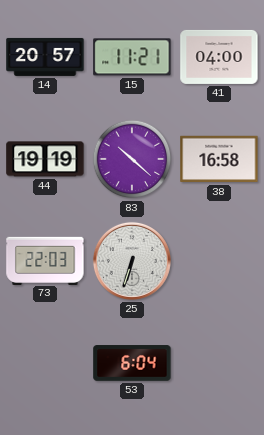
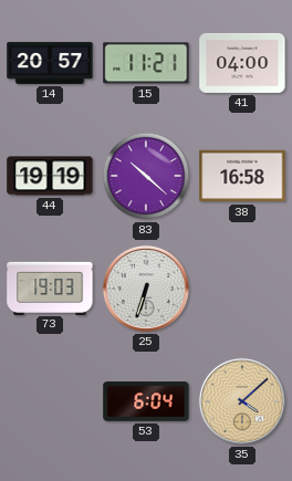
73: 22:03 -> 19:03
35: none -> 4:08
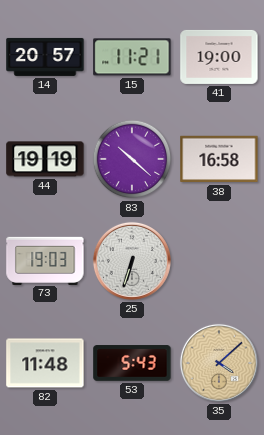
41: 04:00 -> 19:00
82: none -> 11:48
53: 6:04 -> 5:43
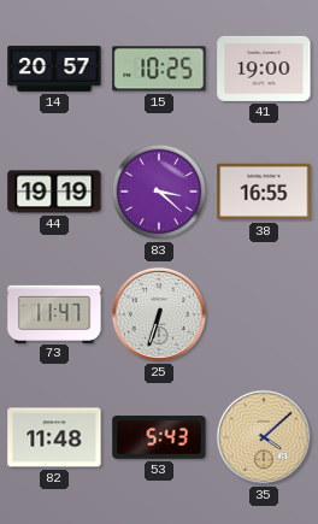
15: 11:21 -> 10:25
83: 10:22 -> 3:22
38: 16:58 -> 16:55
73: 19:03 -> 11:47
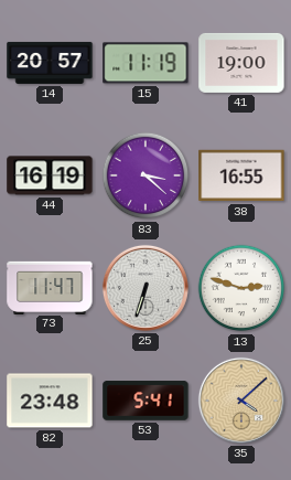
15: 10:25 -> 11:19
44: 19:19 -> 16:19
13: none -> 2:48
82: 11:48 -> 23:48
53: 5:43 -> 5:41
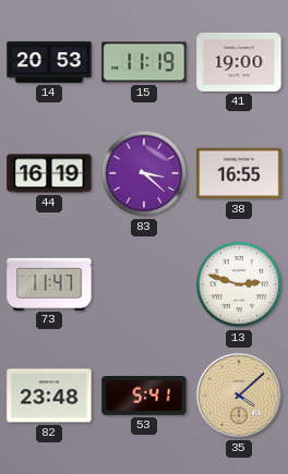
14: 20:57 -> 20:53
25: 6:33 -> none
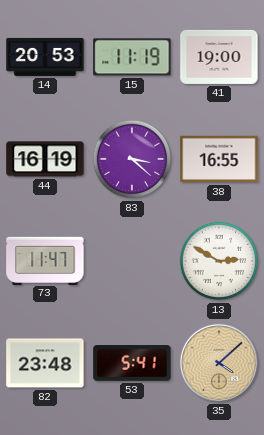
13: 2:48 -> 2:50
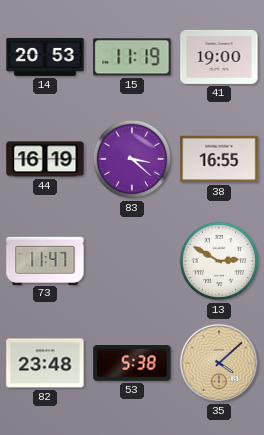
53: 5:41 -> 5:38
